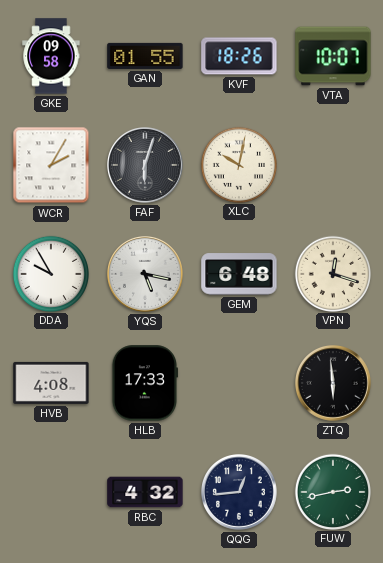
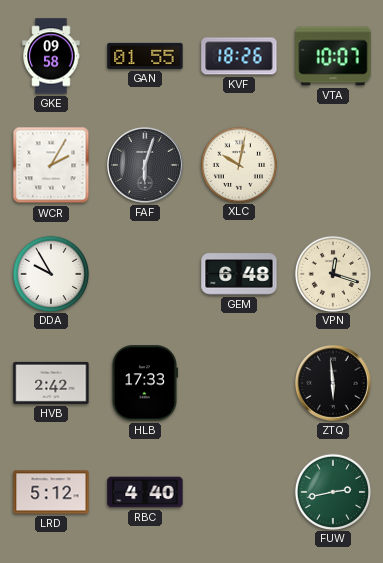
YQS: 5:17 -> none
HVB: 4:08 -> 2:42
LRD: none -> 5:12
RBC: 4:32 -> 4:40
QQG: 12:44 -> none
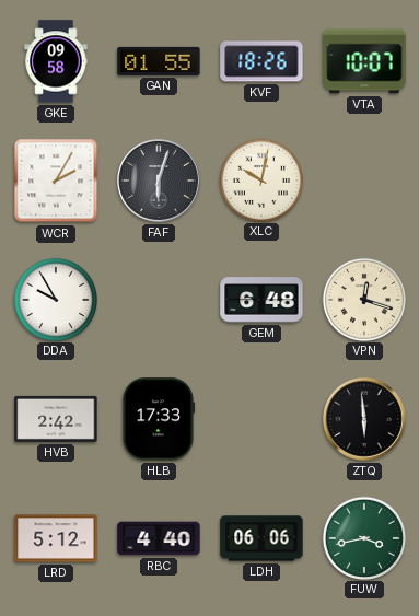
LDH: none -> 06:06
FUW: 2:43 -> 3:43
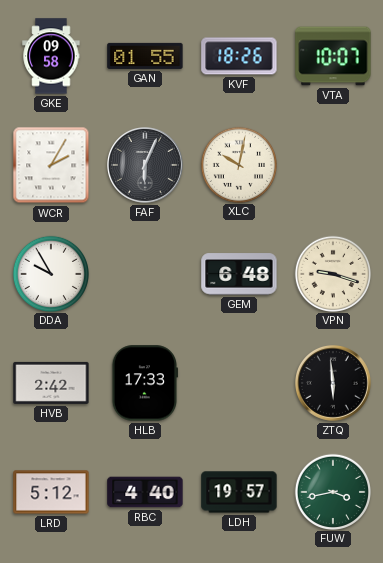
FAF: 6:03 -> 6:04
VPN: 12:18 -> 9:18
LDH: 06:06 -> 19:57
